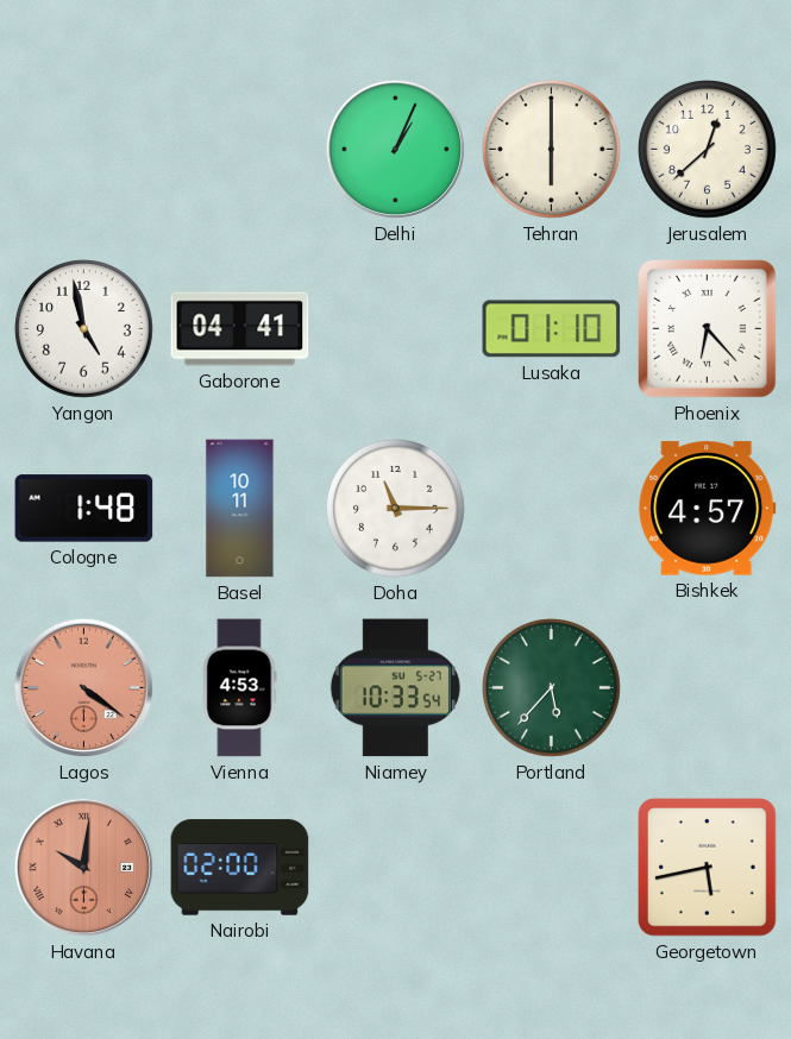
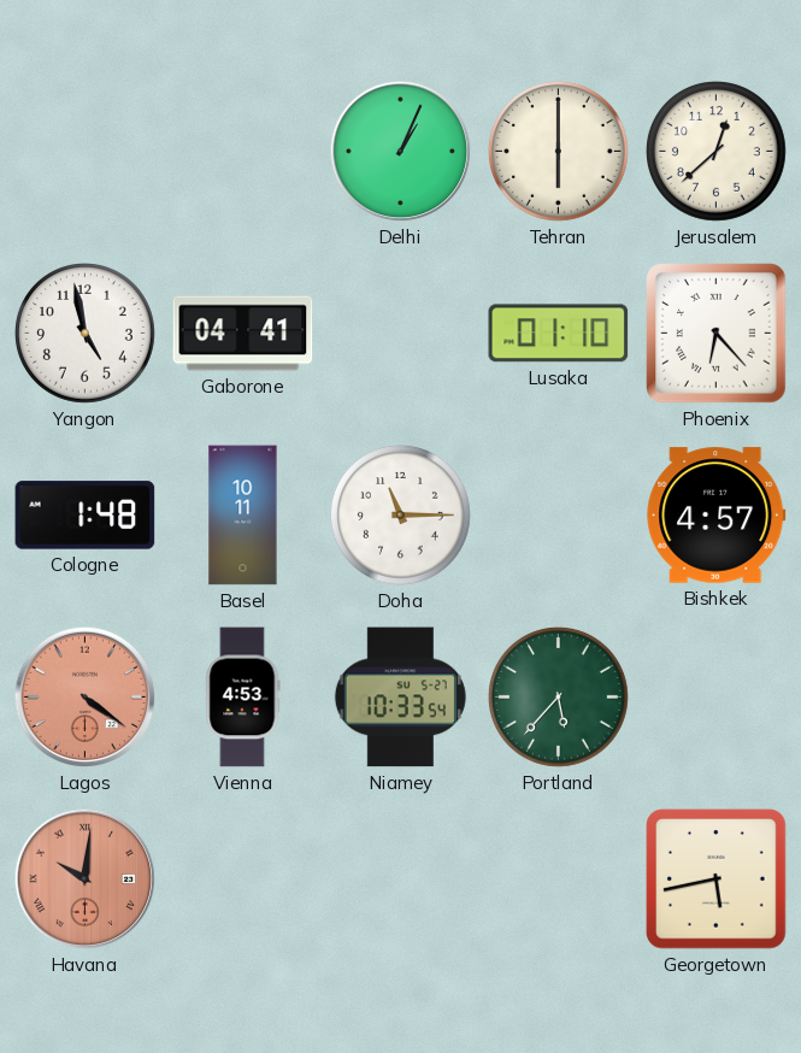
Nairobi: 02:00 -> none
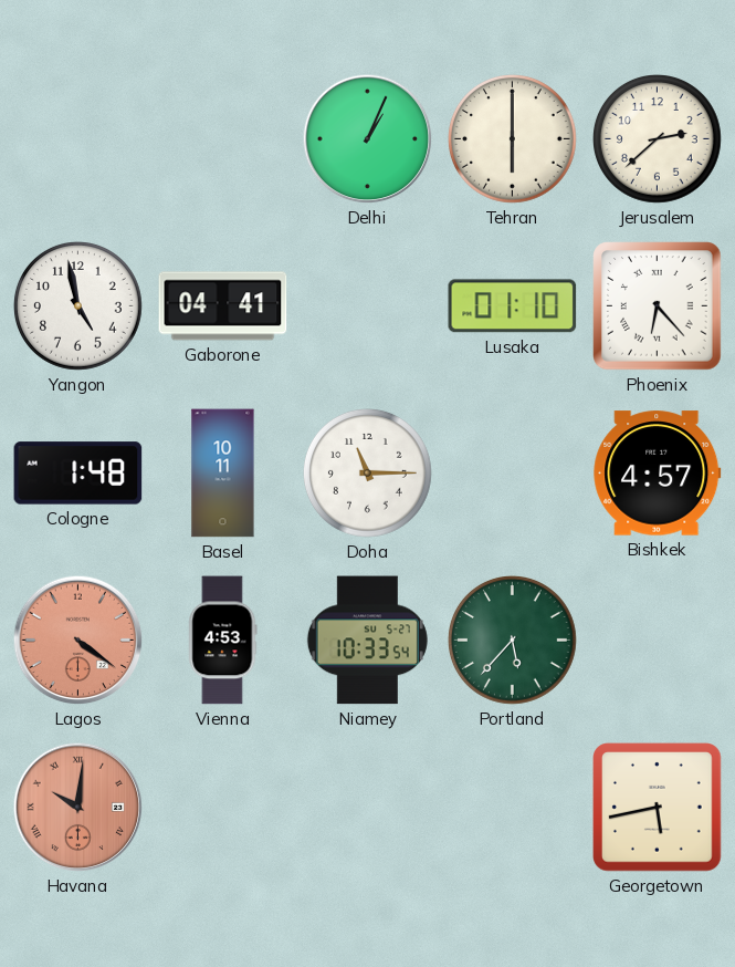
Jerusalem: 12:38 -> 2:38
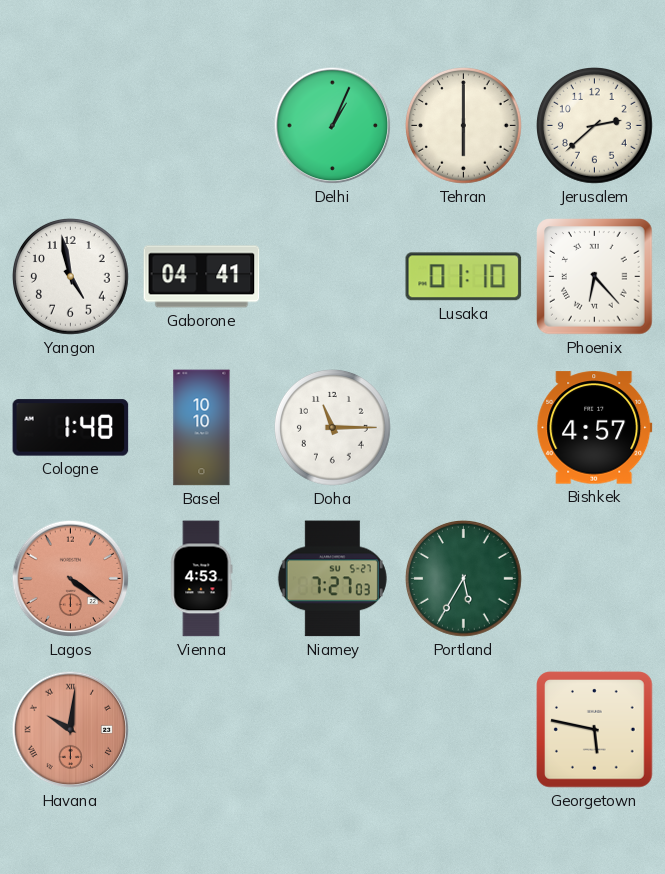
Basel: 10:11 -> 10:10
Niamey: 10:33 -> 7:27
Portland: 5:37 -> 5:35
Georgetown: 5:43 -> 5:47
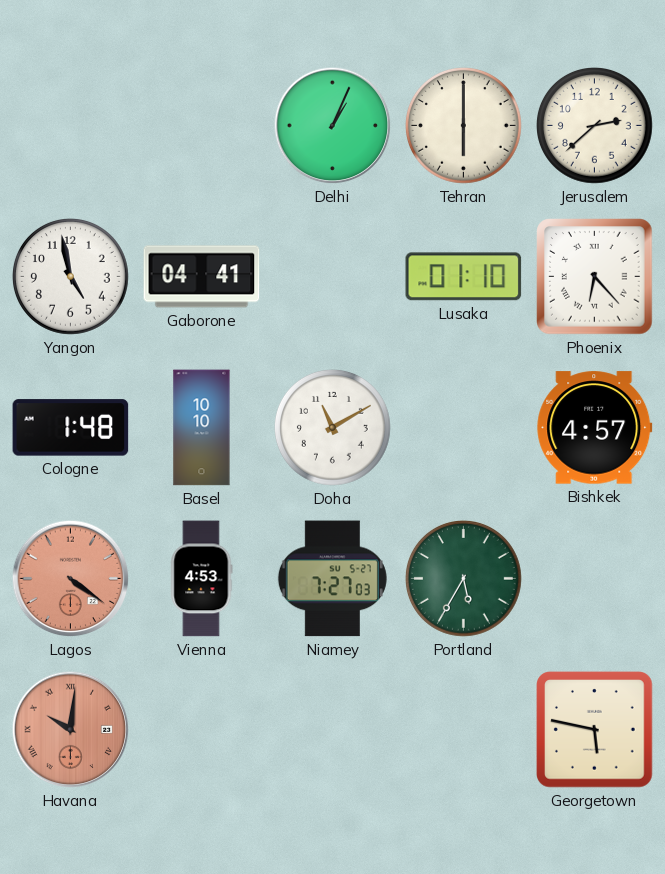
Doha: 11:15 -> 11:10
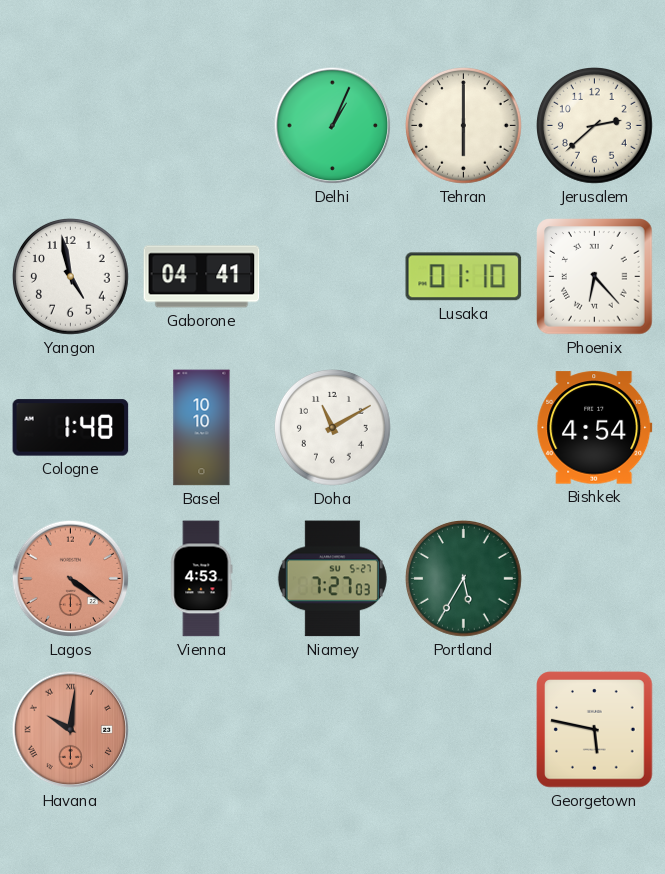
Bishkek: 4:57 -> 4:54
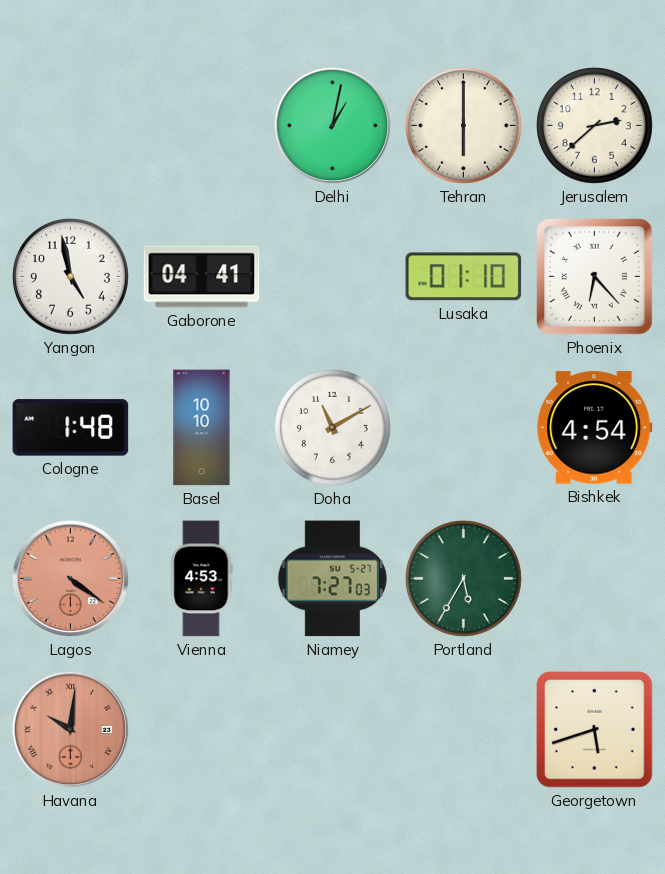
Delhi: 1:04 -> 1:02
Georgetown: 5:47 -> 5:42
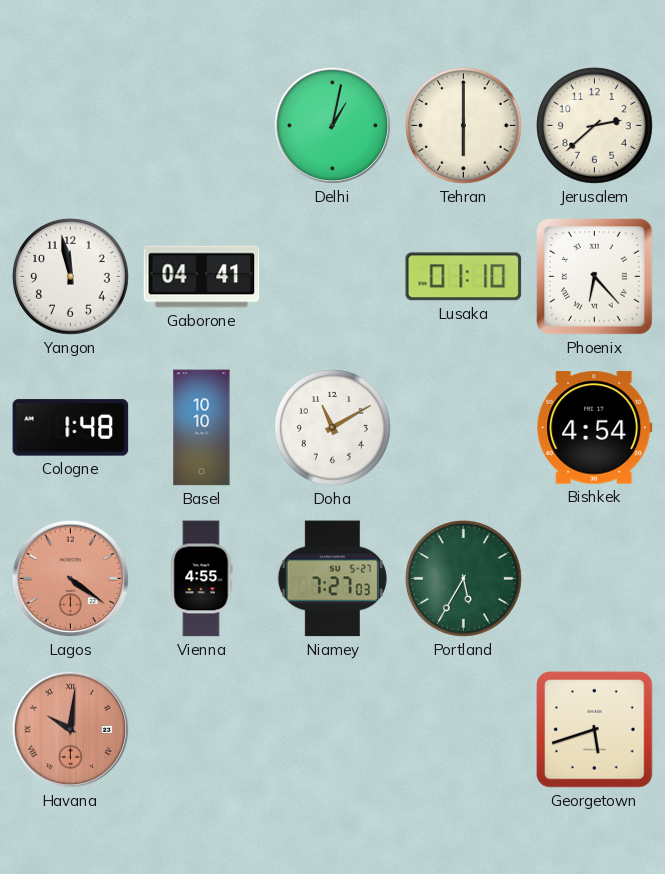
Yangon: 4:58 -> 11:58
Vienna: 4:53 -> 4:55
